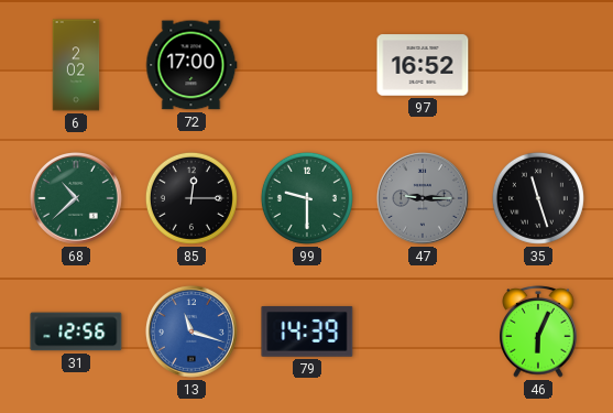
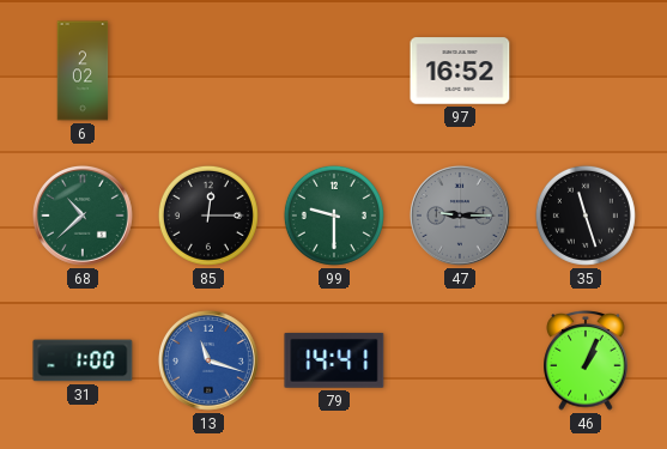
72: 17:00 -> none
31: 12:56 -> 1:00
79: 14:39 -> 14:41
46: 6:04 -> 1:04
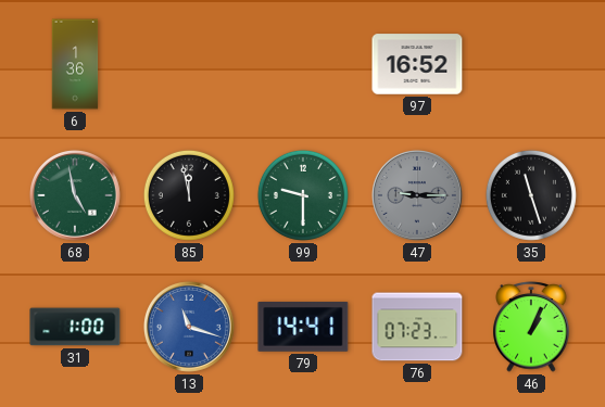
6: 2:02 -> 1:36
68: 10:38 -> 4:58
85: 12:15 -> 11:58
76: none -> 07:23
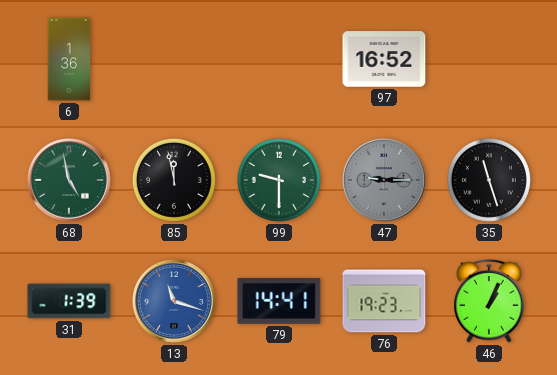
31: 1:00 -> 1:39
76: 07:23 -> 19:23
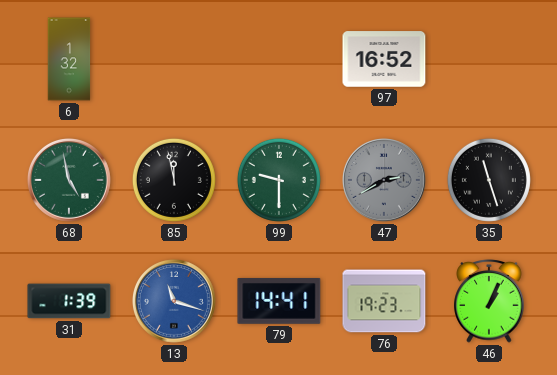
6: 1:36 -> 1:32
47: 9:15 -> 2:40
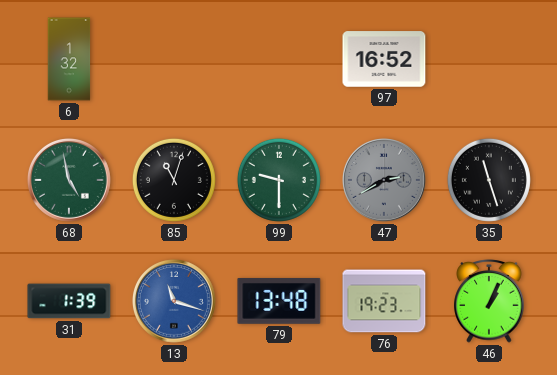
85: 11:58 -> 11:03
79: 14:41 -> 13:48
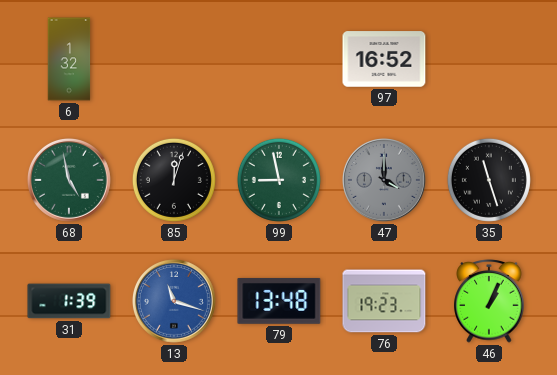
85: 11:03 -> 12:03
99: 9:30 -> 8:58
47: 2:40 -> 4:00
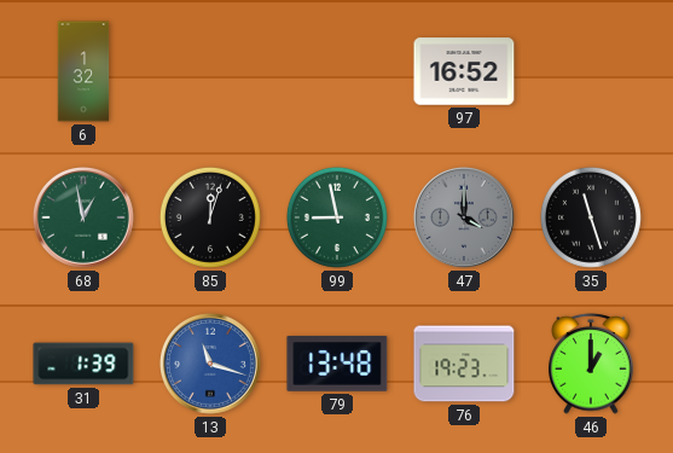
68: 4:58 -> 12:58
46: 1:04 -> 1:00
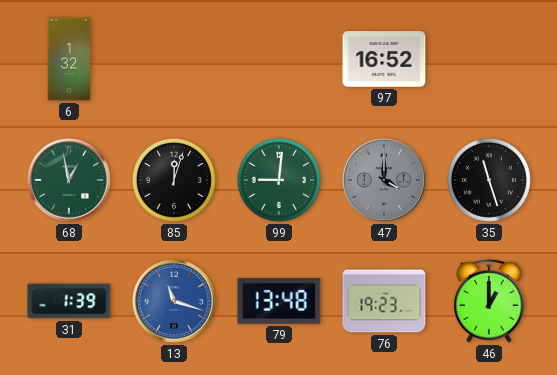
99: 8:58 -> 9:01
